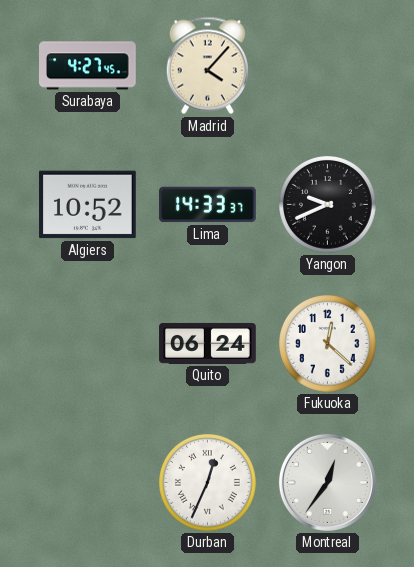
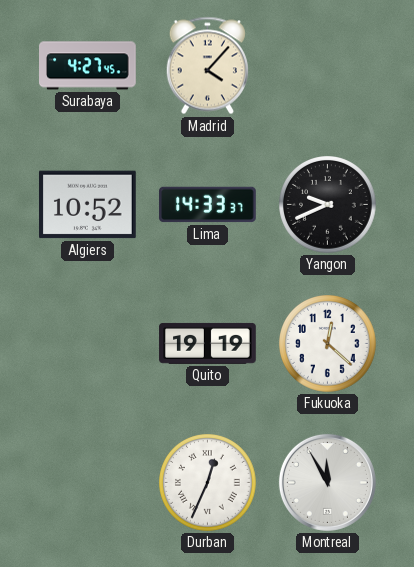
Quito: 06:24 -> 19:19
Montreal: 12:36 -> 11:55
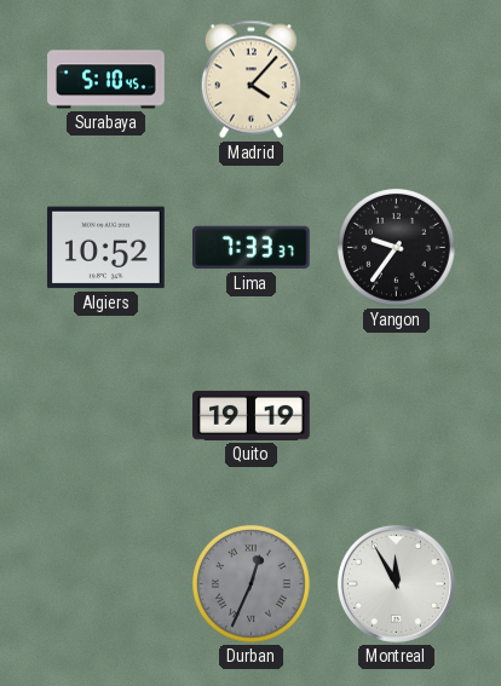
Surabaya: 4:27 -> 5:10
Lima: 14:33 -> 7:33
Yangon: 9:41 -> 9:36
Fukuoka: 12:22 -> none
Durban dial: white -> grey
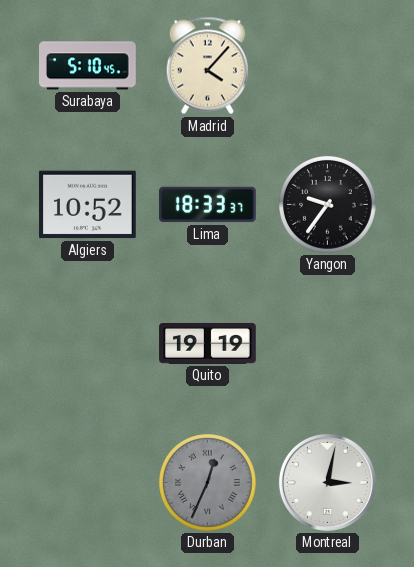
Lima: 7:33 -> 18:33
Montreal: 11:55 -> 3:02
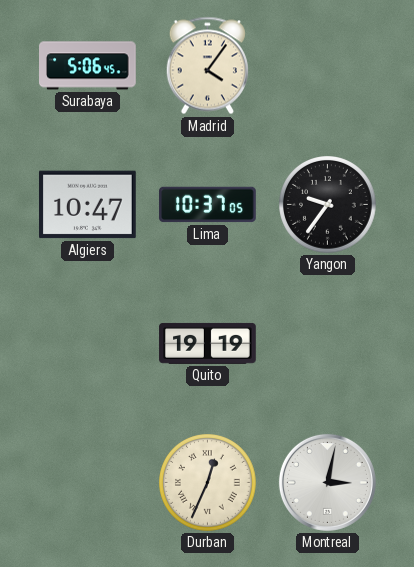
Surabaya: 5:10 -> 5:06
Madrid: 4:07 -> 4:06
Algiers: 10:52 -> 10:47
Lima: 18:33 -> 10:37
Durban dial: grey -> cream
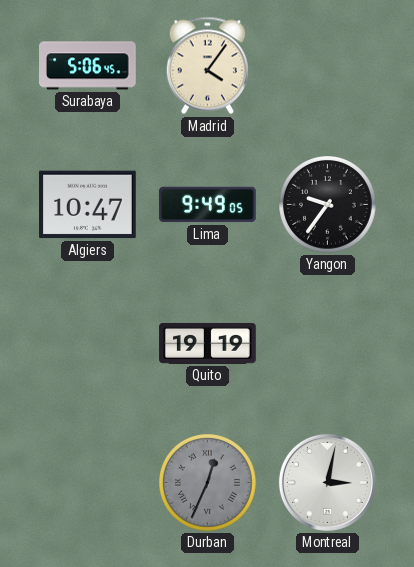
Lima: 10:37 -> 9:49
Durban dial: cream -> grey
